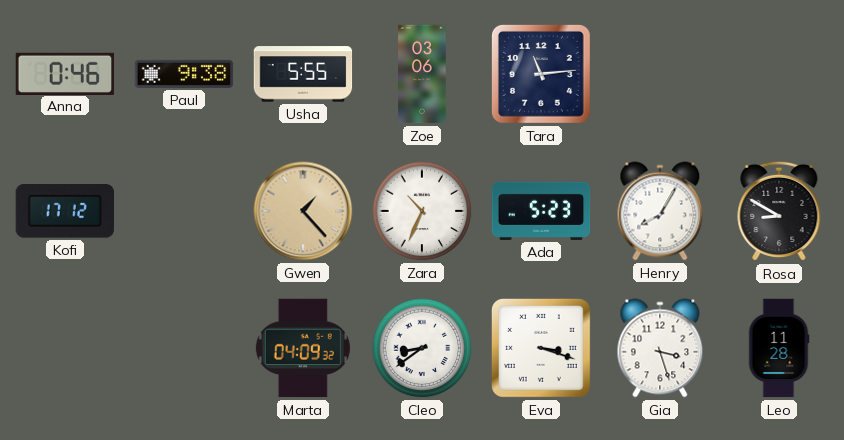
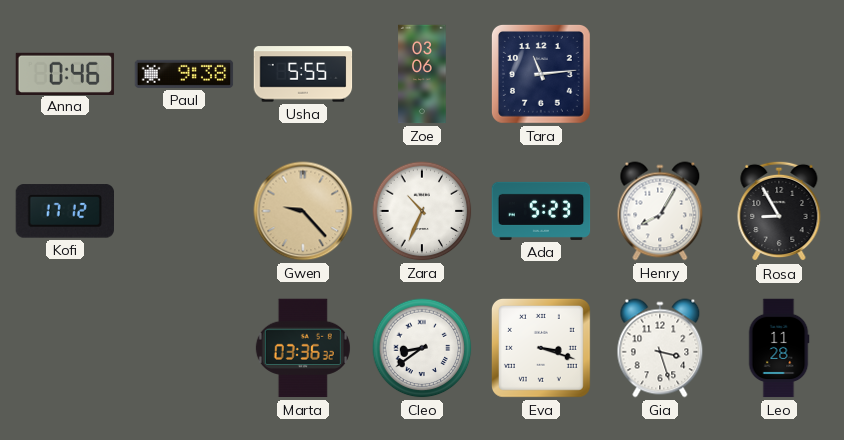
Gwen: 1:23 -> 9:23
Rosa: 8:50 -> 8:55
Marta: 04:09 -> 03:36
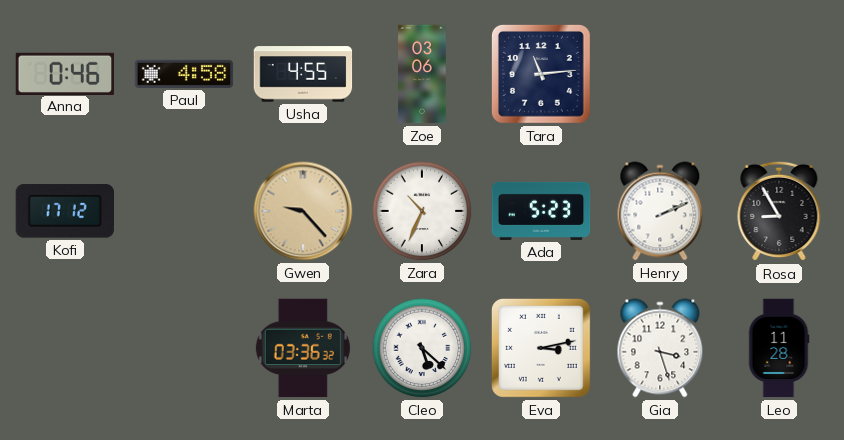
Paul: 9:38 -> 4:58
Usha: 5:55 -> 4:55
Henry: 8:05 -> 2:11
Cleo: 8:39 -> 5:22
Eva: 3:18 -> 3:13
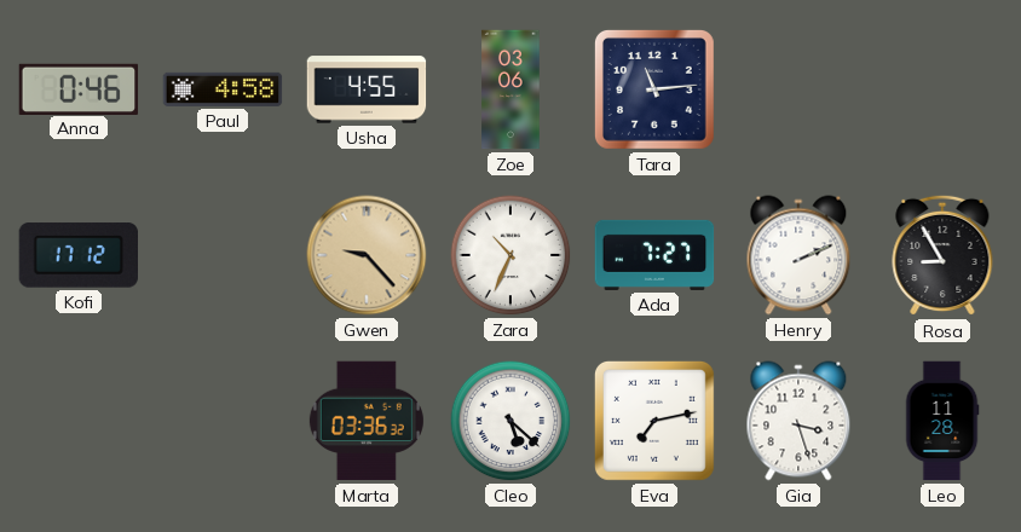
Ada: 5:23 -> 7:27
Eva: 3:13 -> 7:13
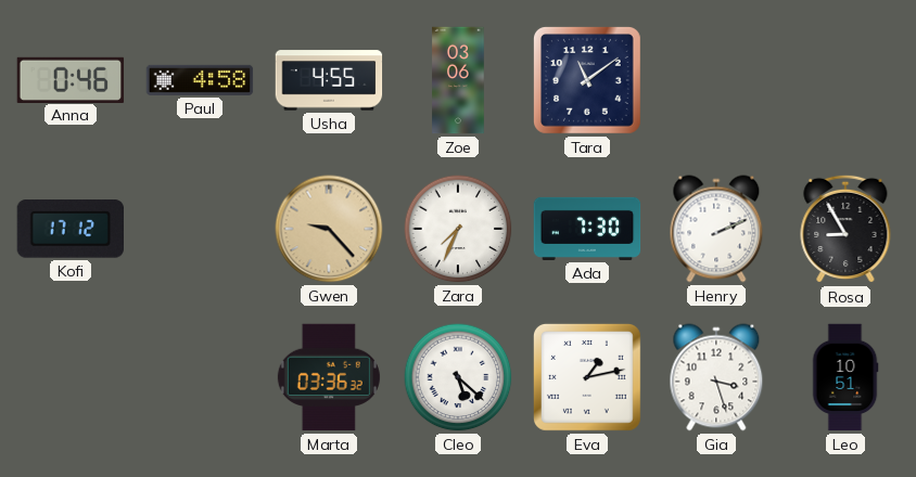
Tara: 11:14 -> 11:09
Zara: 10:34 -> 7:34
Ada: 7:27 -> 7:30
Eva: 7:13 -> 1:13
Leo: 11:28 -> 10:51
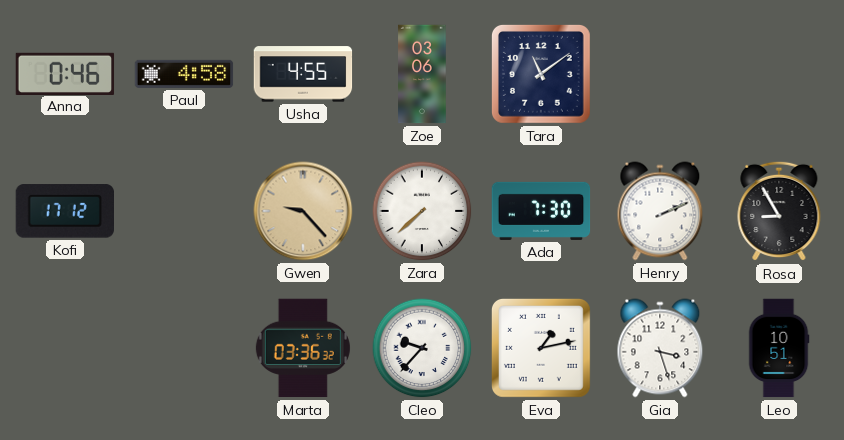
Zara: 7:34 -> 7:38
Cleo: 5:22 -> 9:37
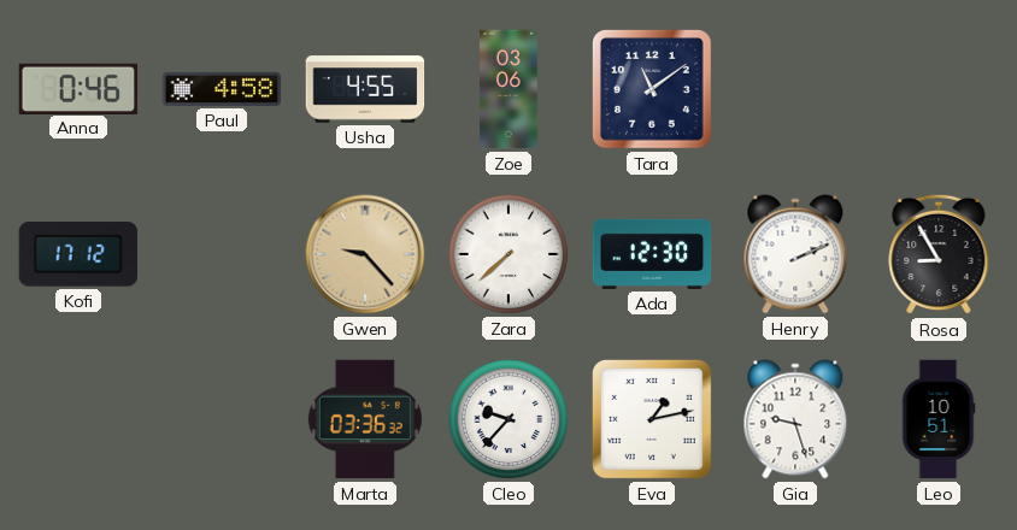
Ada: 7:30 -> 12:30
Gia: 3:27 -> 9:27
